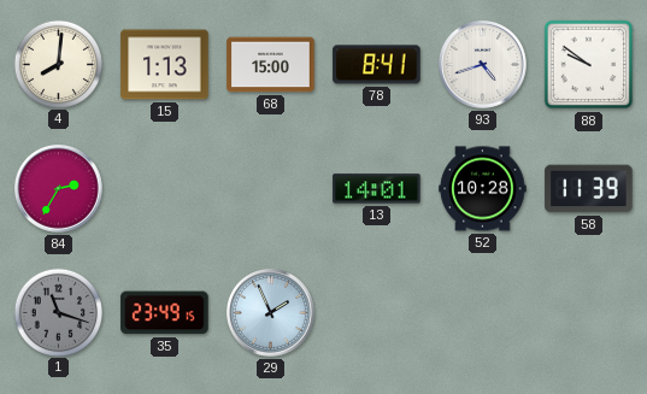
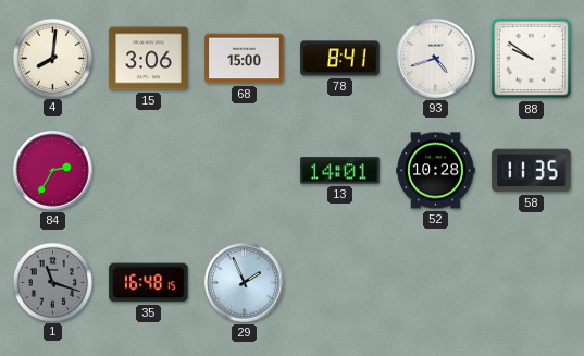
15: 1:13 -> 3:06
58: 11:39 -> 11:35
35: 23:49 -> 16:48
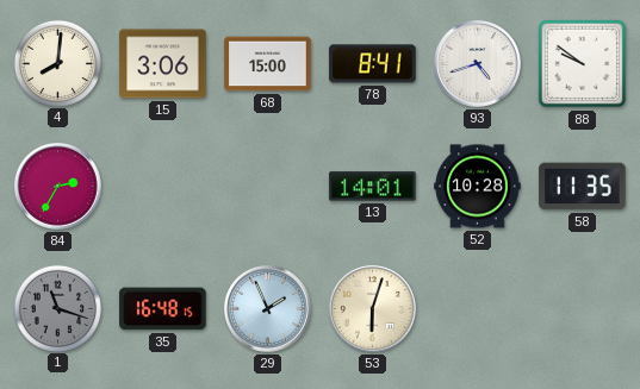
53: none -> 6:03
